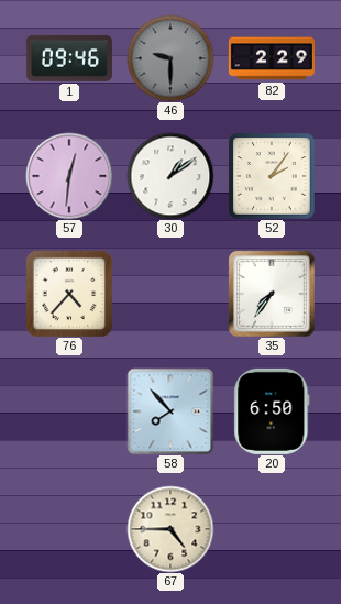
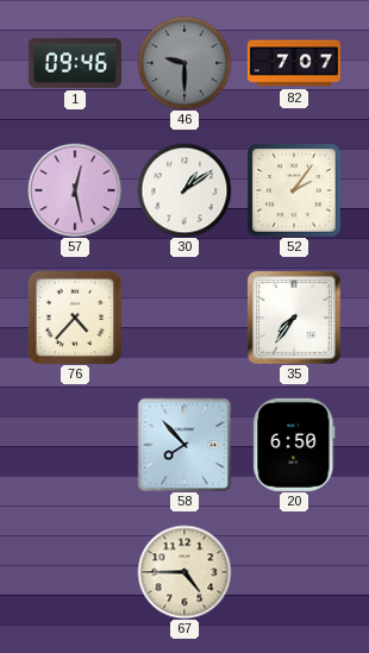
82: 2:29 -> 7:07
57: 12:31 -> 12:28
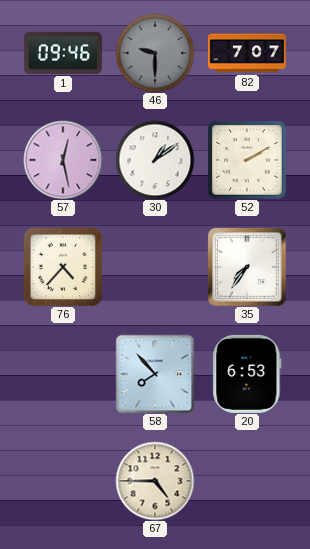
52: 2:06 -> 2:10
20: 6:50 -> 6:53
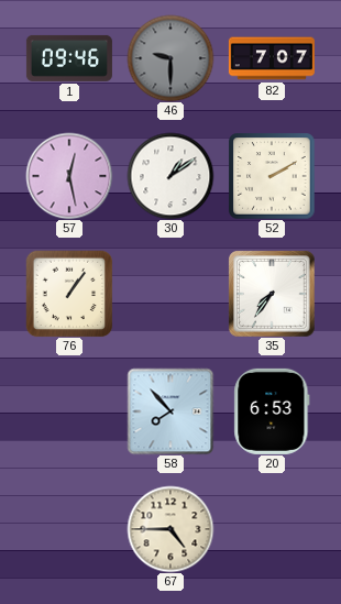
76: 4:37 -> 1:06
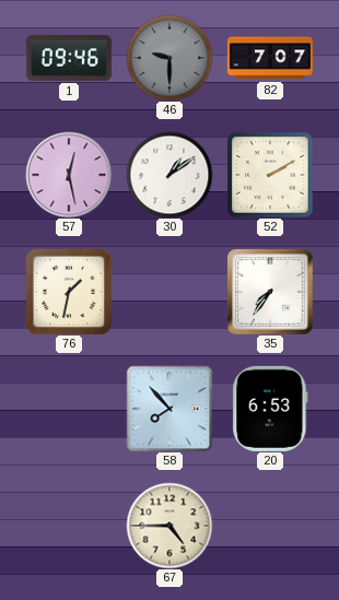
76: 1:06 -> 1:32
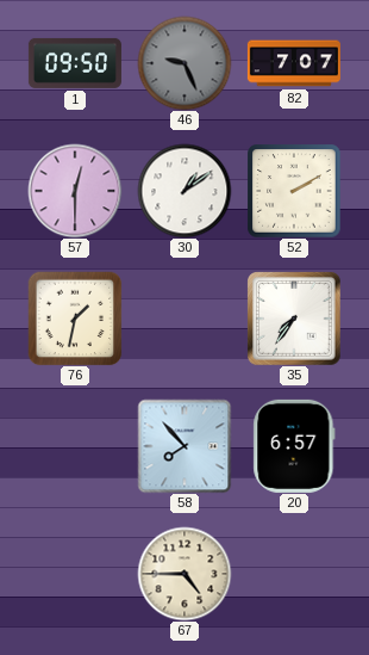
1: 09:46 -> 09:50
46: 9:30 -> 9:26
57: 12:28 -> 12:30
20: 6:53 -> 6:57
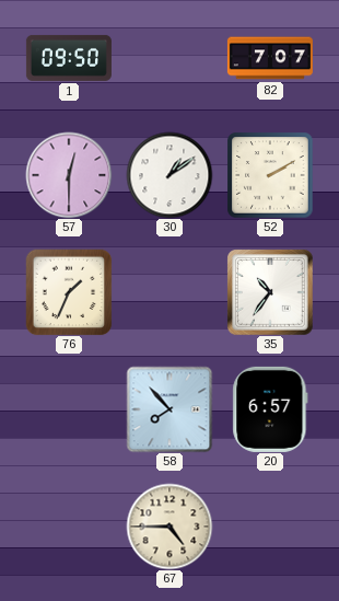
46: 9:26 -> none
76: 1:32 -> 1:34
35: 7:36 -> 10:36
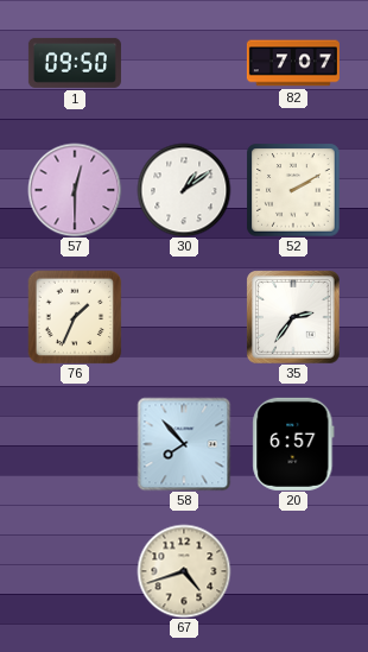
35: 10:36 -> 2:36
67: 4:45 -> 4:42
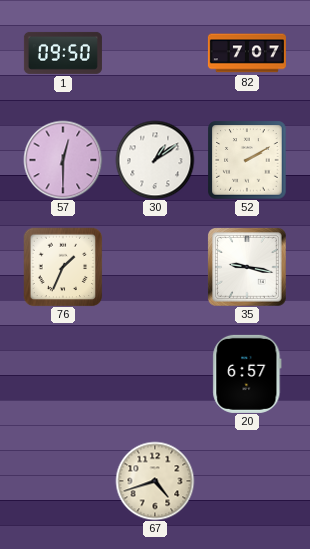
35: 2:36 -> 9:17
58: 7:53 -> none
